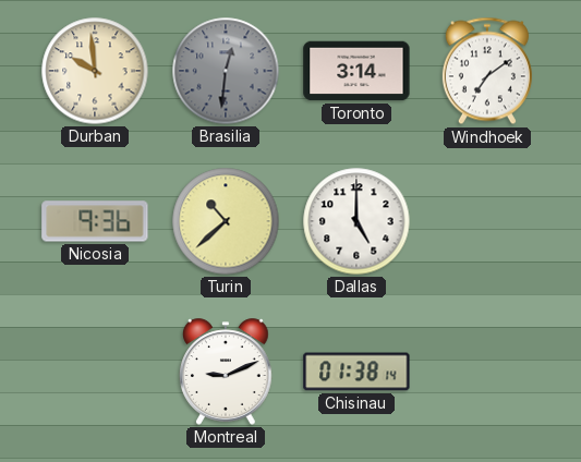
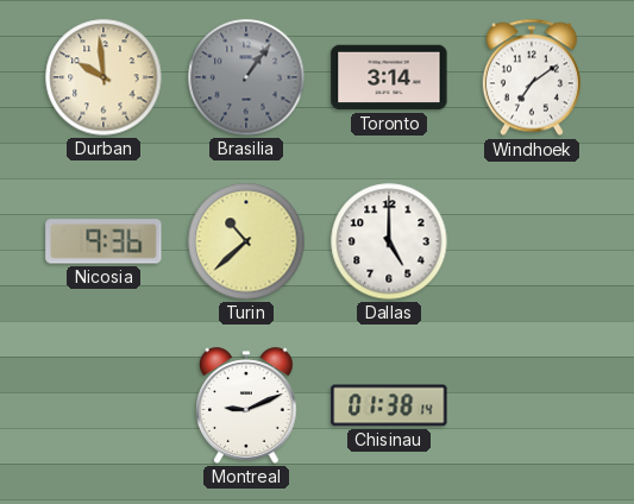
Brasilia: 12:31 -> 1:06
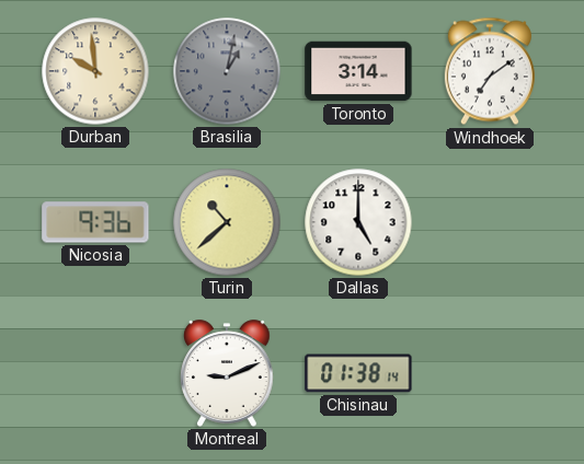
Brasilia: 1:06 -> 1:02
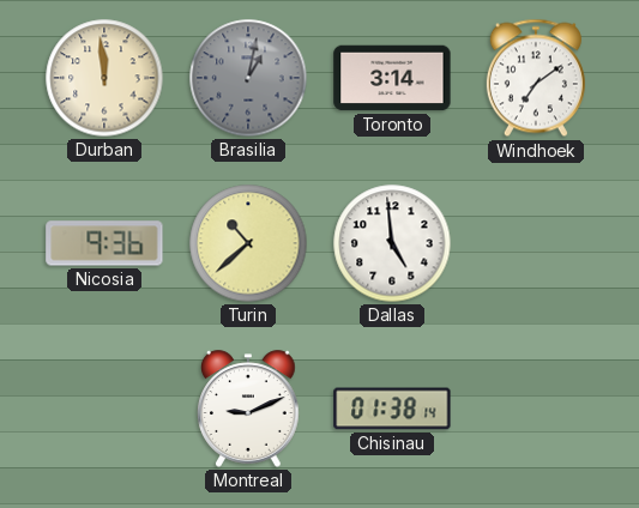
Durban: 9:59 -> 11:59
Dallas: 5:00 -> 4:59
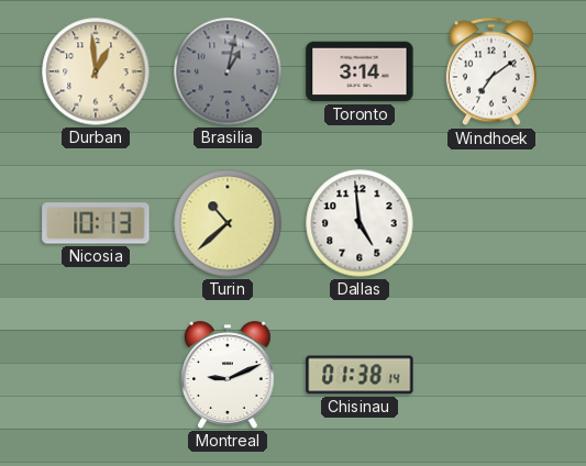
Durban: 11:59 -> 12:59
Nicosia: 9:36 -> 10:13
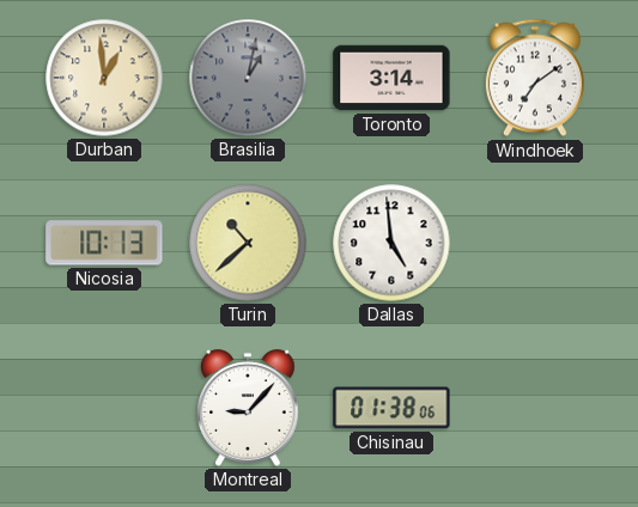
Montreal: 9:11 -> 9:07
Chisinau: 01:38:14 -> 01:38:06
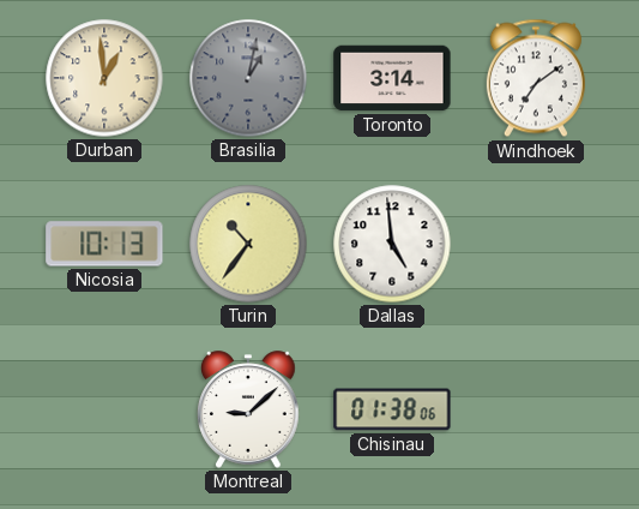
Turin: 10:38 -> 10:36
Montreal: 9:07 -> 9:08
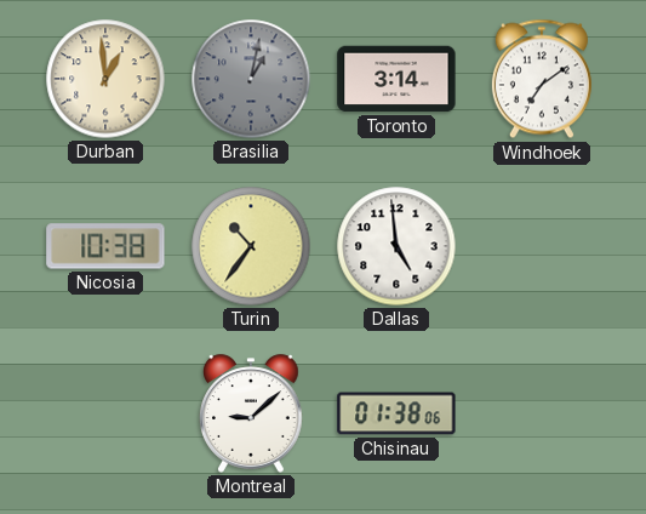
Nicosia: 10:13 -> 10:38
